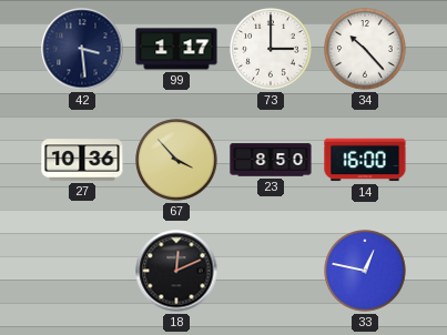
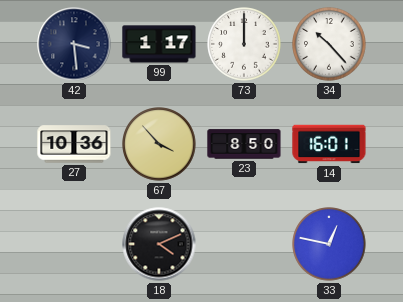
73: 3:00 -> 12:00
14: 16:00 -> 16:01
18: 12:11 -> 4:11
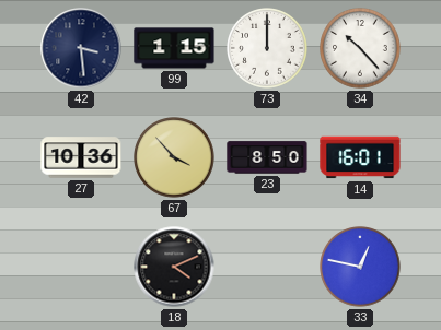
99: 1:17 -> 1:15
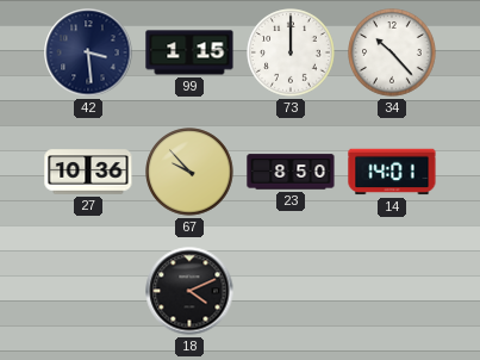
67: 3:53 -> 9:53
14: 16:01 -> 14:01
33: 12:47 -> none
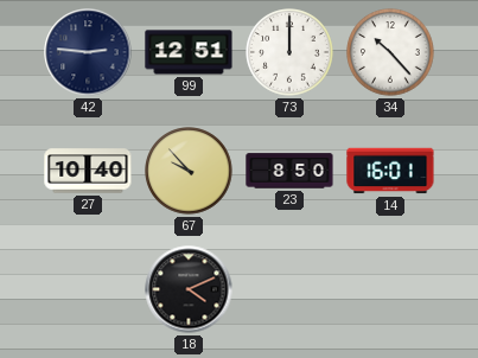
42: 3:29 -> 2:46
99: 1:15 -> 12:51
27: 10:36 -> 10:40
14: 14:01 -> 16:01
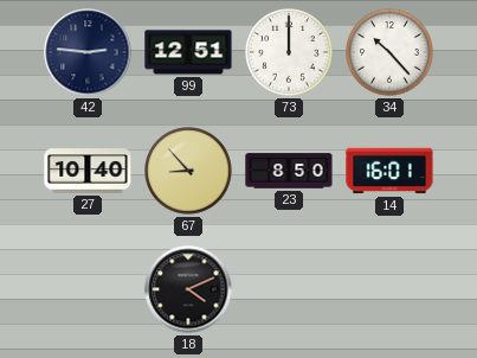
67: 9:53 -> 8:53
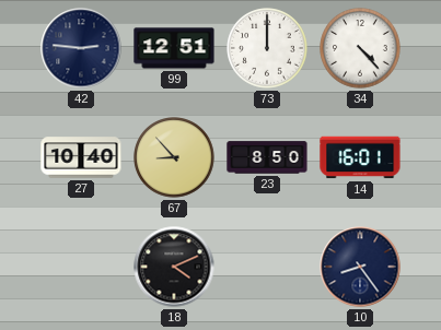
34: 10:23 -> 4:23
10: none -> 8:24
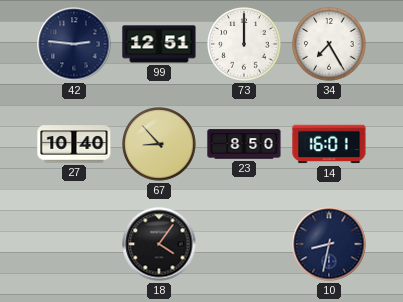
34: 4:23 -> 7:25
18: 4:11 -> 4:06
10: 8:24 -> 8:32
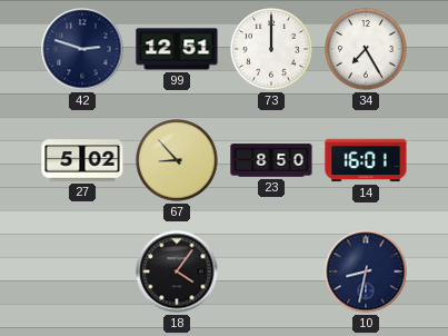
42: 2:46 -> 2:48
27: 10:40 -> 5:02
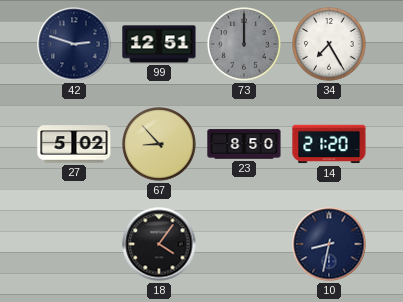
73 dial: white -> grey
14: 16:01 -> 21:20
